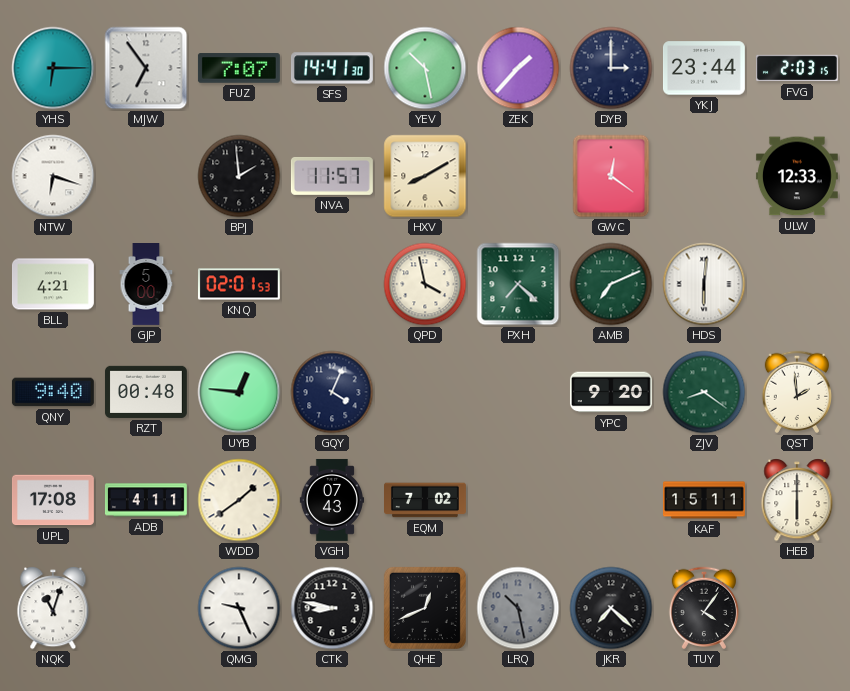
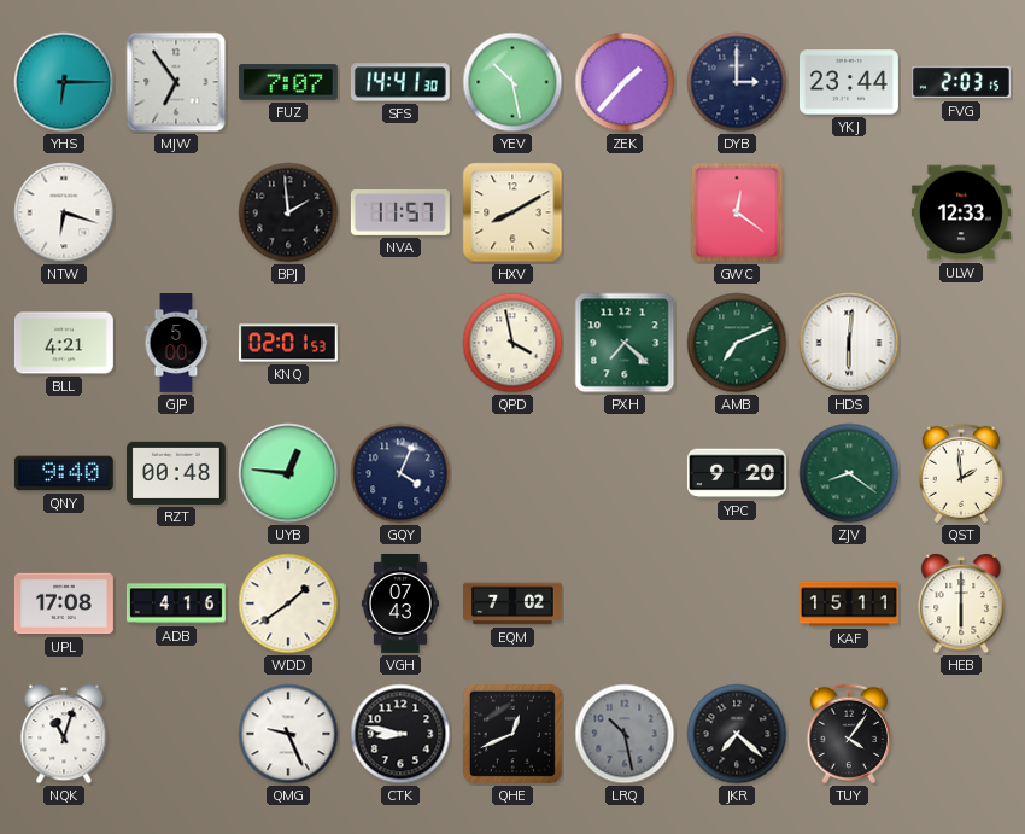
ADB: 4:11 -> 4:16
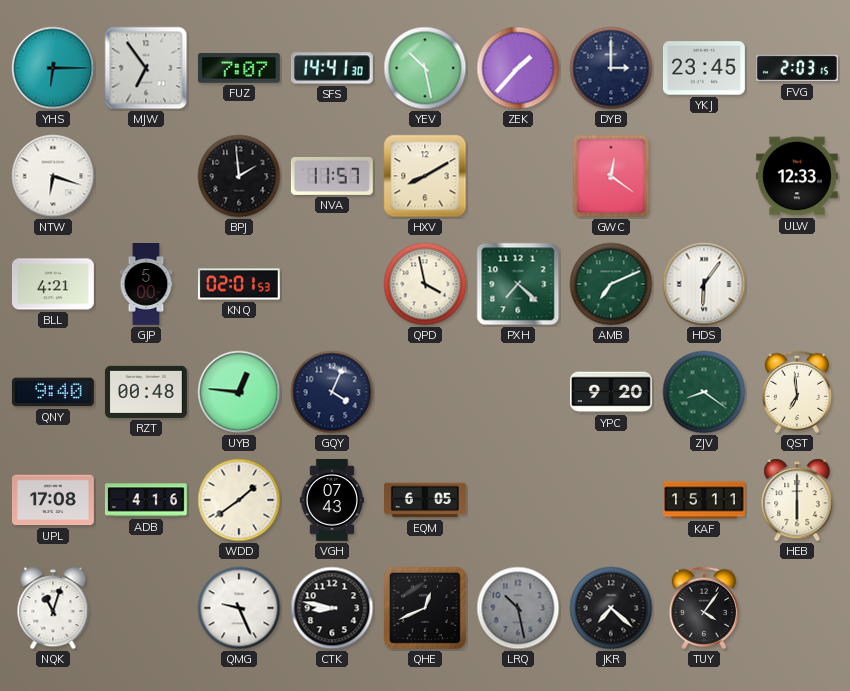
YKJ: 23:44 -> 23:45
HDS: 6:01 -> 6:06
QST: 1:59 -> 6:59
EQM: 7:02 -> 6:05
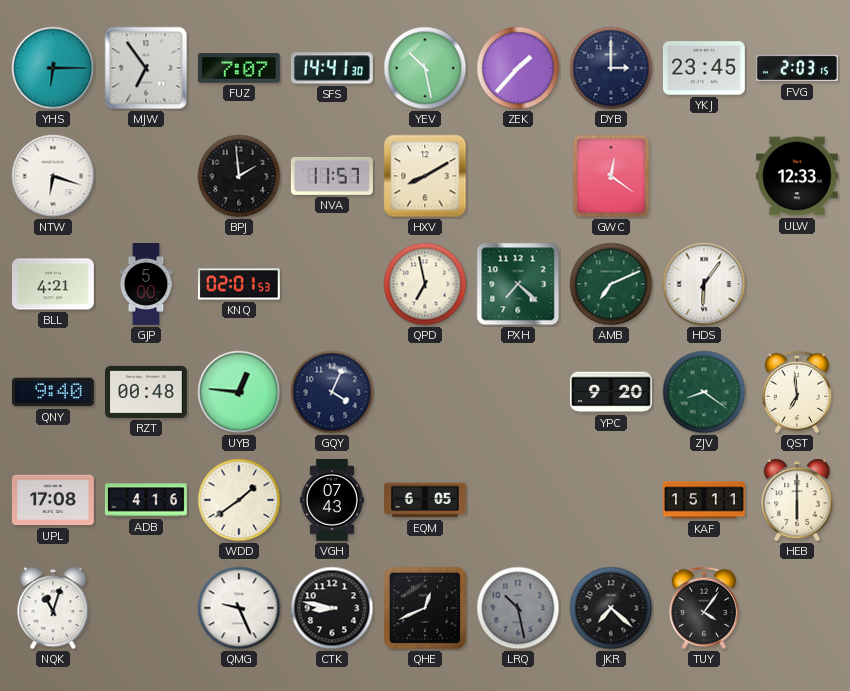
QPD: 3:58 -> 6:58
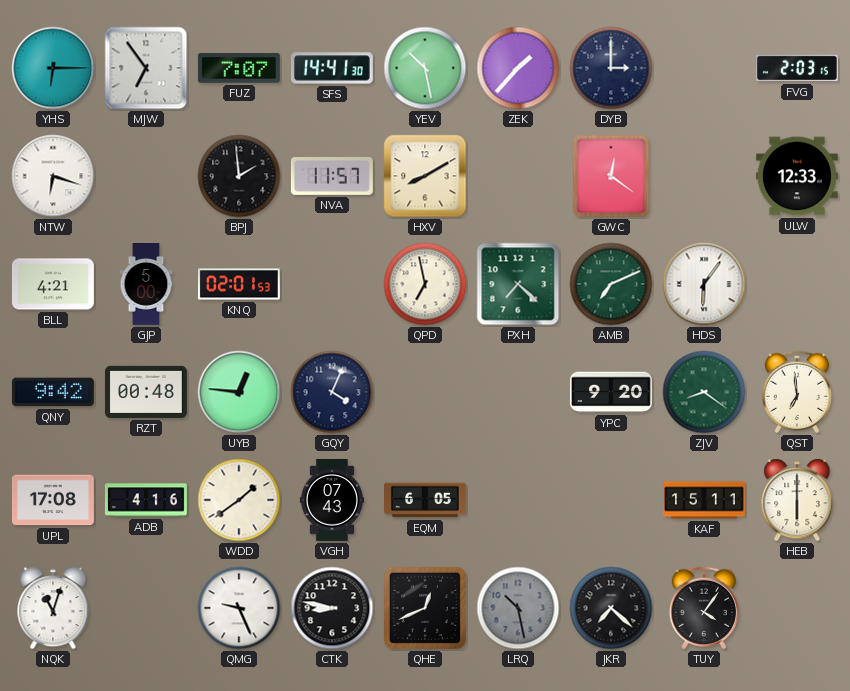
YKJ: 23:45 -> none
QNY: 9:40 -> 9:42
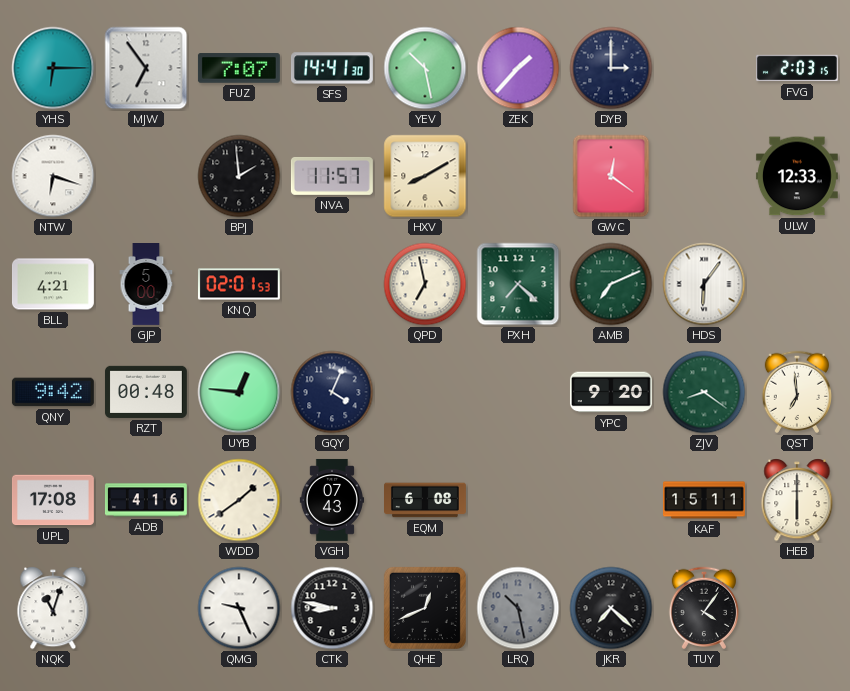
EQM: 6:05 -> 6:08
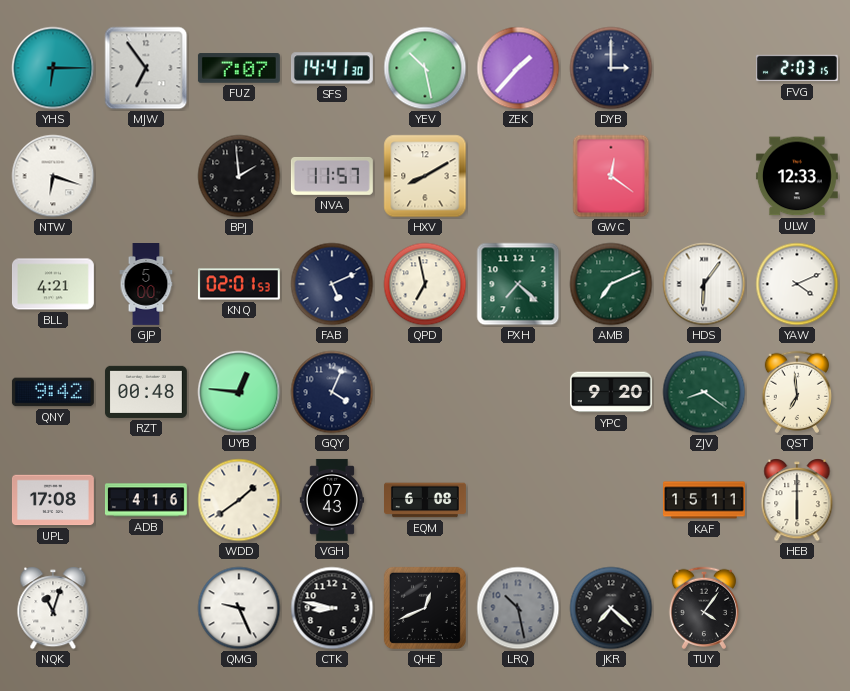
FAB: none -> 5:11
YAW: none -> 4:11
